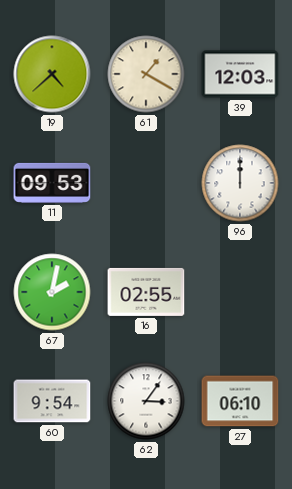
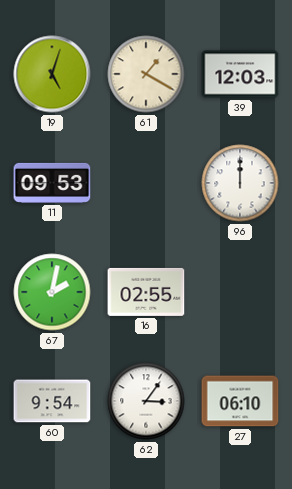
19: 4:38 -> 5:03
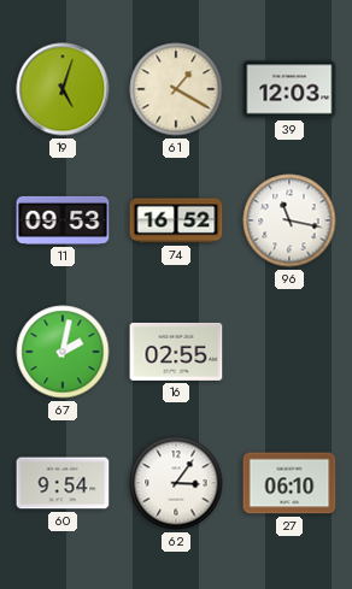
74: none -> 16:52
96: 12:00 -> 11:17
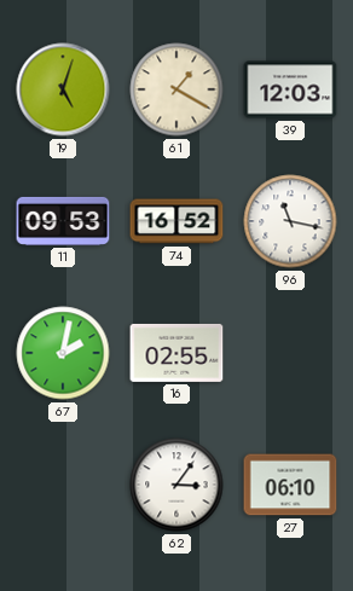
60: 9:54 -> none
